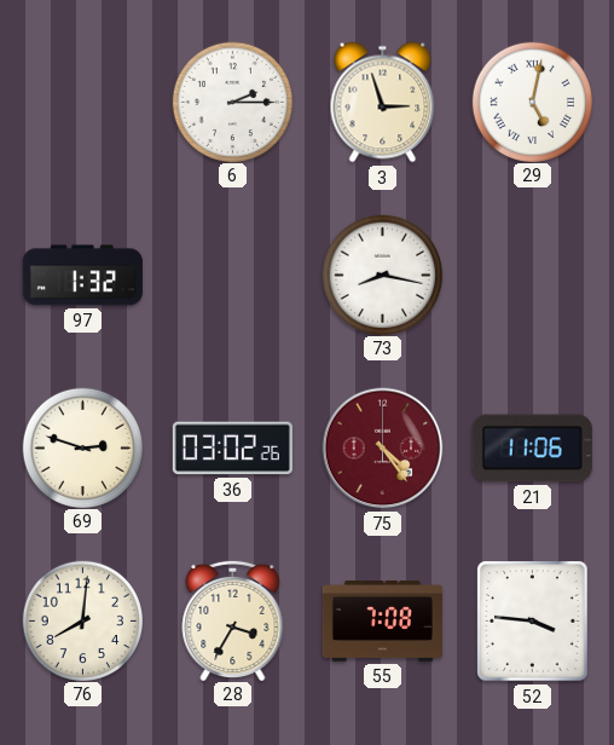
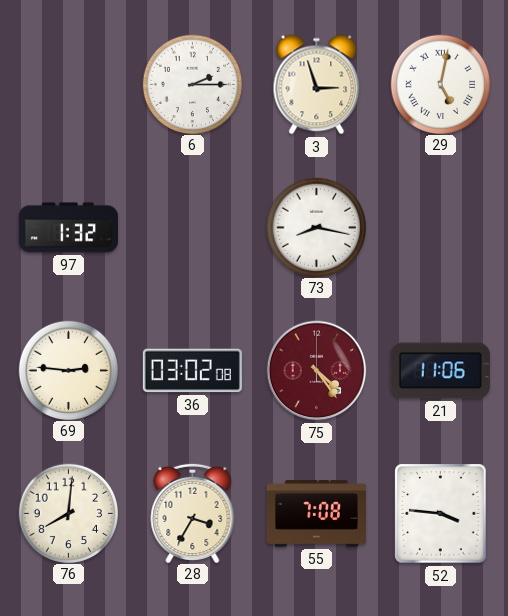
69: 2:48 -> 2:46
36: 03:02:26 -> 03:02:08
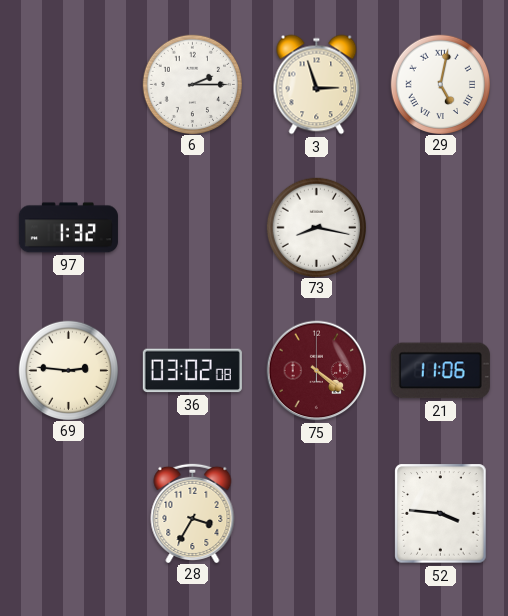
75: 4:24 -> 4:21
76: 8:01 -> none
55: 7:08 -> none
